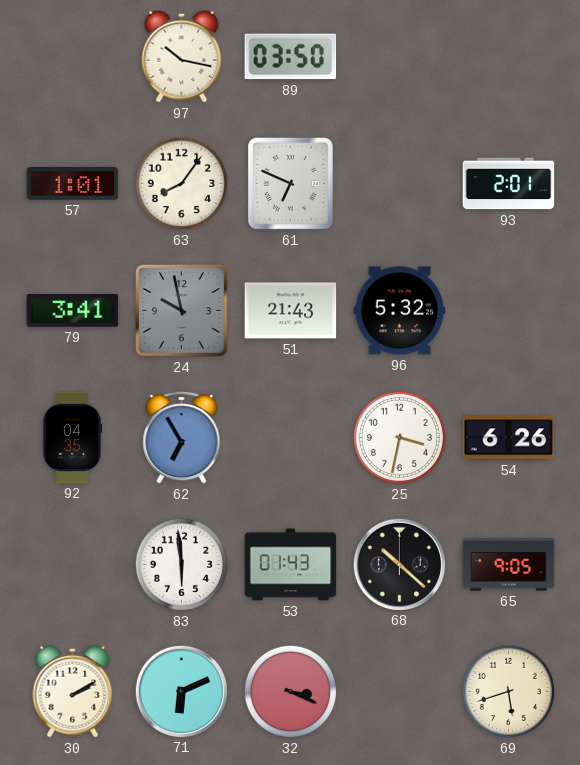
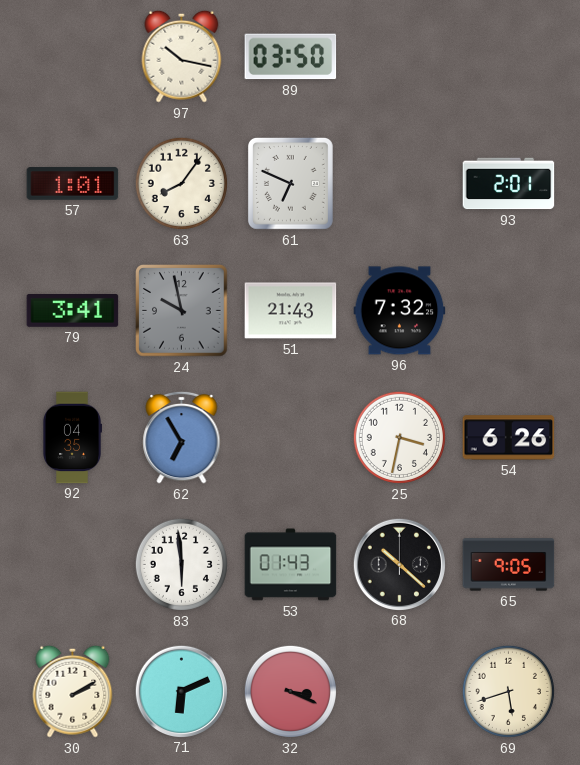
96: 5:32 -> 7:32
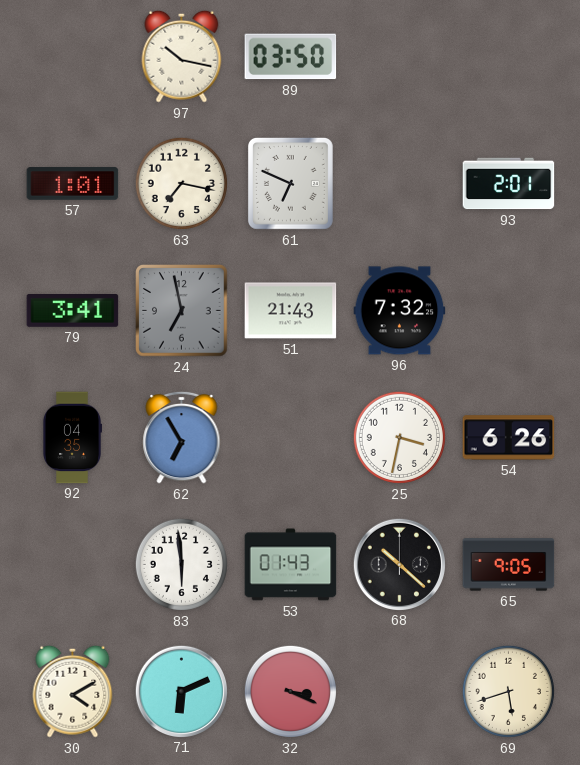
63: 8:06 -> 7:17
24: 9:58 -> 6:58
30: 2:10 -> 4:10
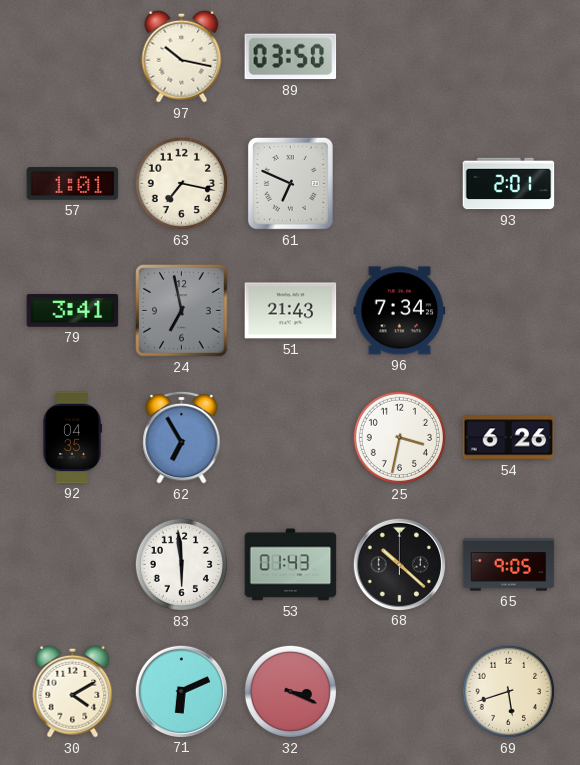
96: 7:32 -> 7:34
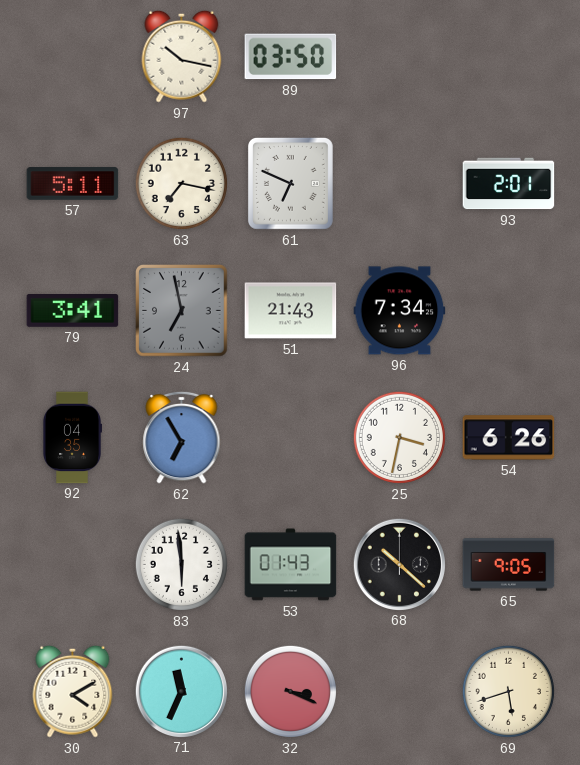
57: 1:01 -> 5:11
71: 6:11 -> 11:34
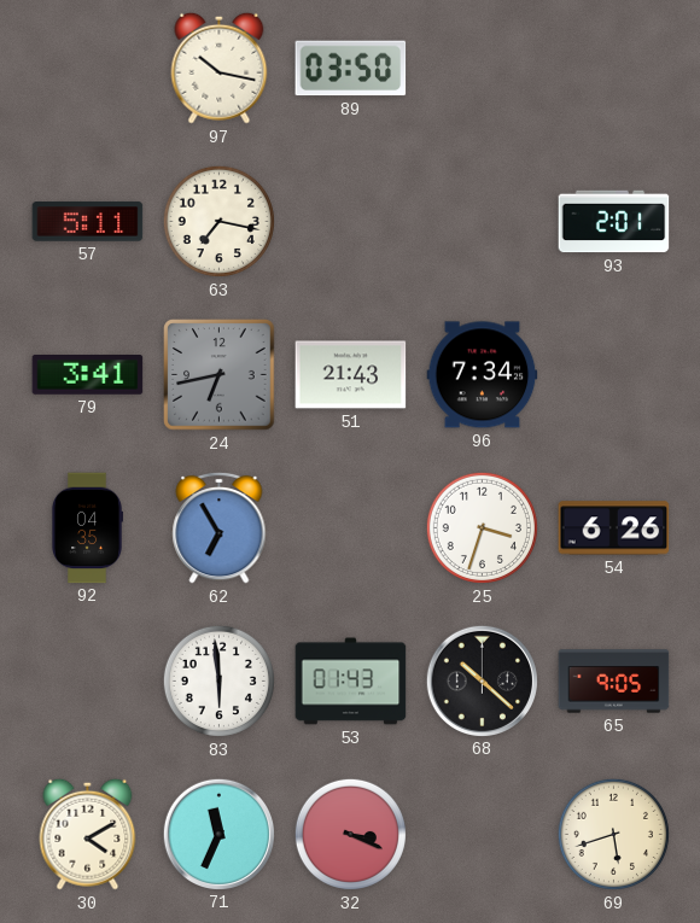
61: 6:49 -> none
24: 6:58 -> 6:43
25: 3:32 -> 3:33
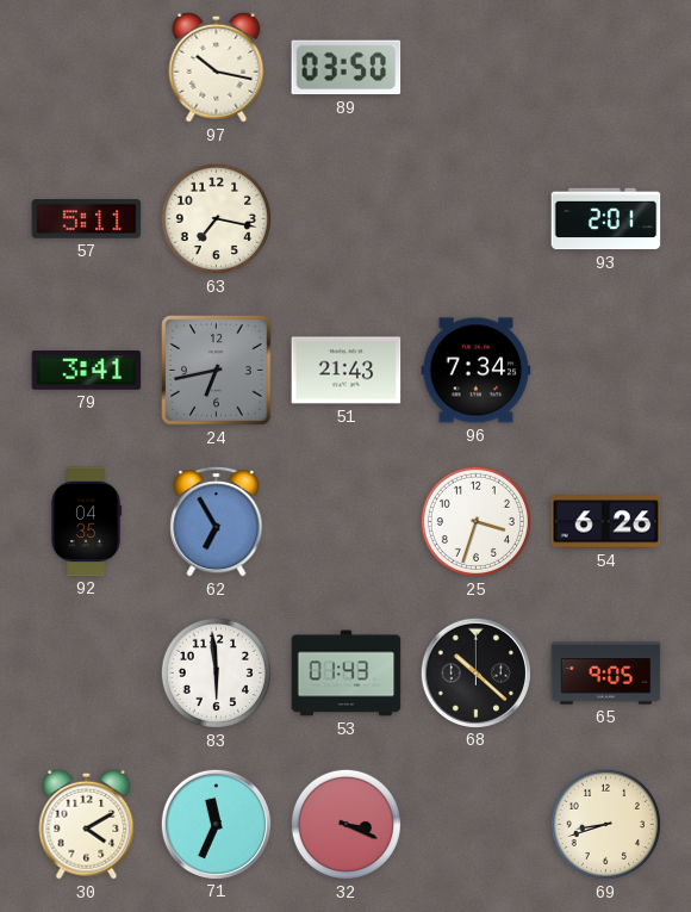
69: 5:42 -> 8:42
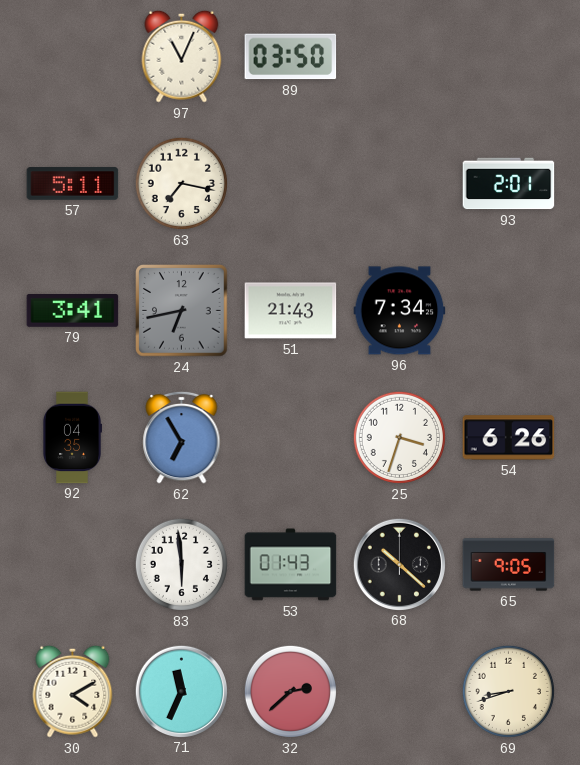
97: 10:17 -> 11:04
32: 3:19 -> 2:38
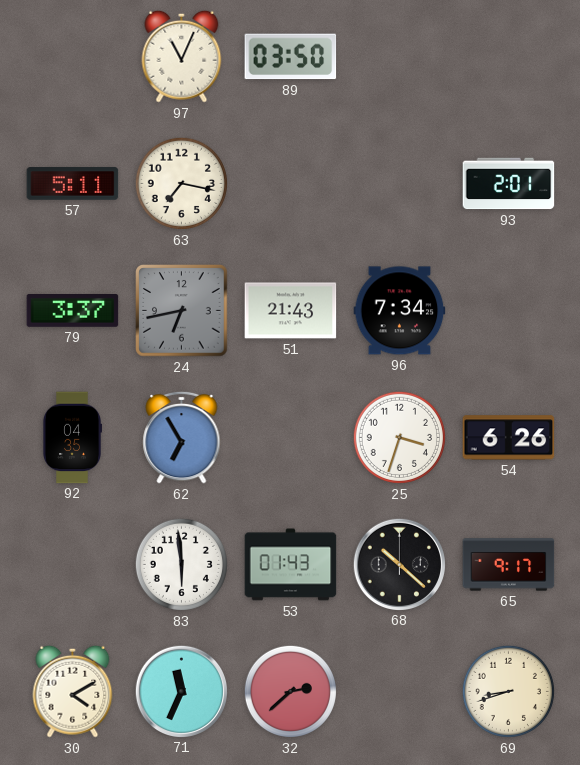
79: 3:41 -> 3:37
65: 9:05 -> 9:17
